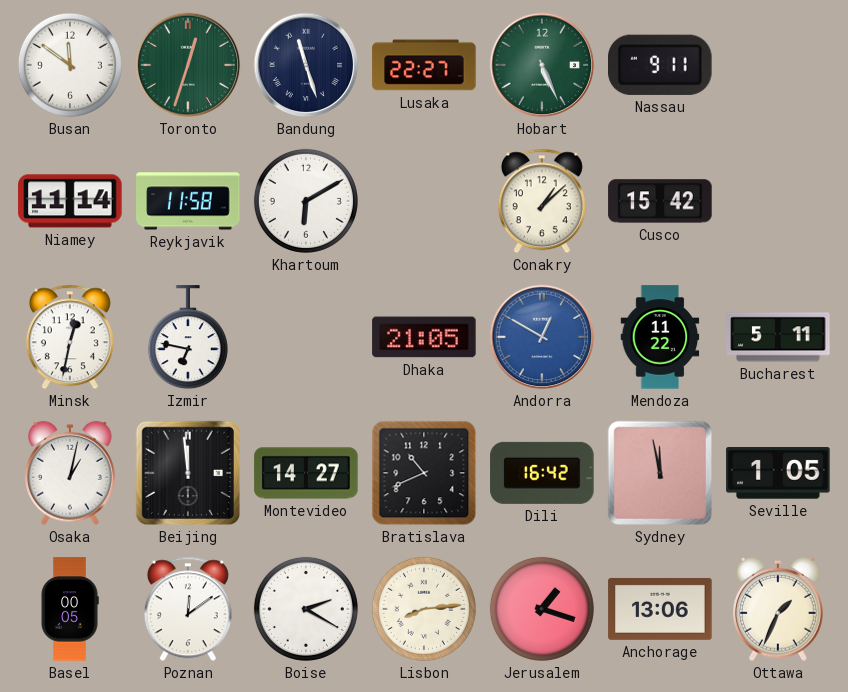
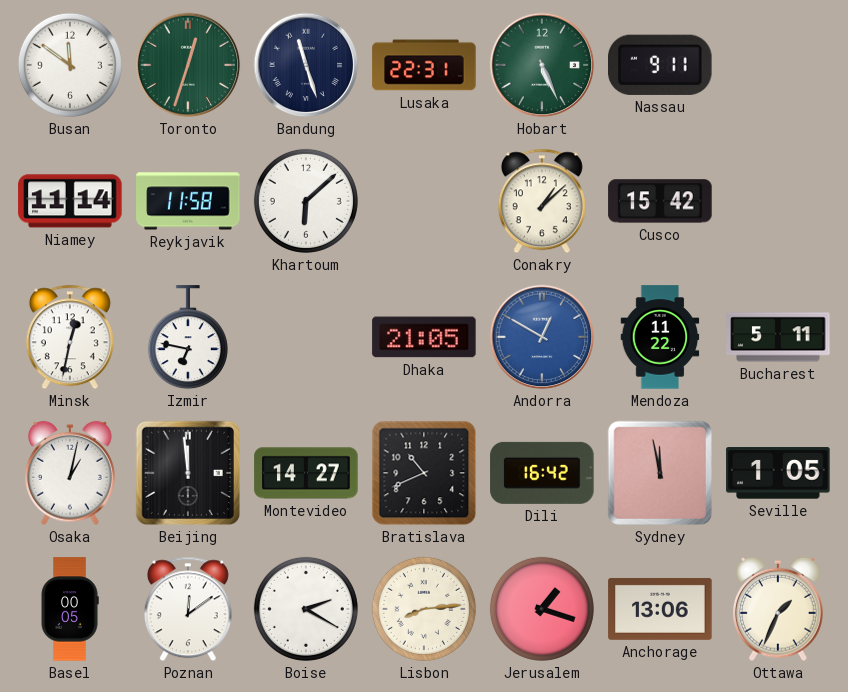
Lusaka: 22:27 -> 22:31
Khartoum: 6:10 -> 6:08
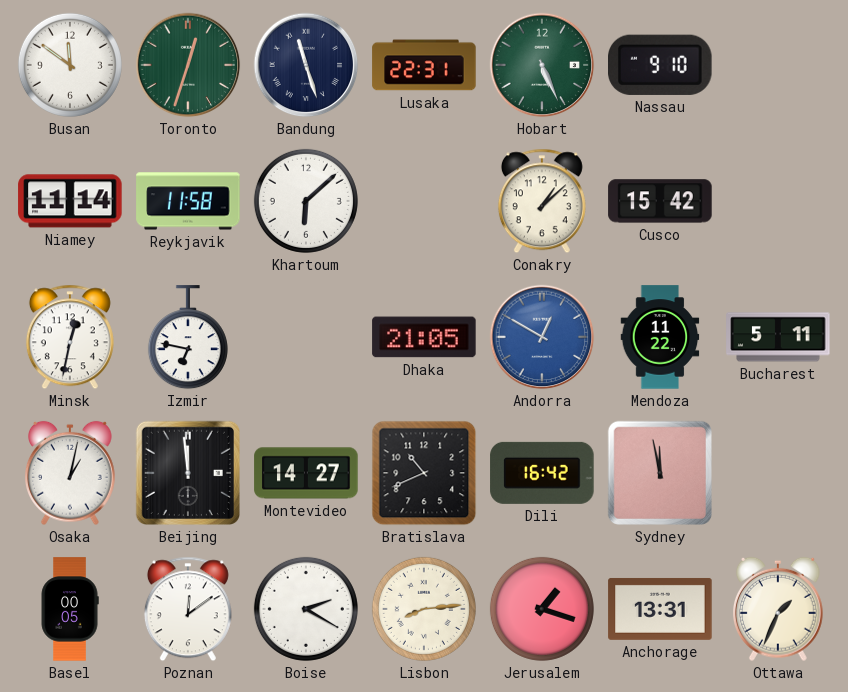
Nassau: 9:11 -> 9:10
Seville: 1:05 -> none
Anchorage: 13:06 -> 13:31
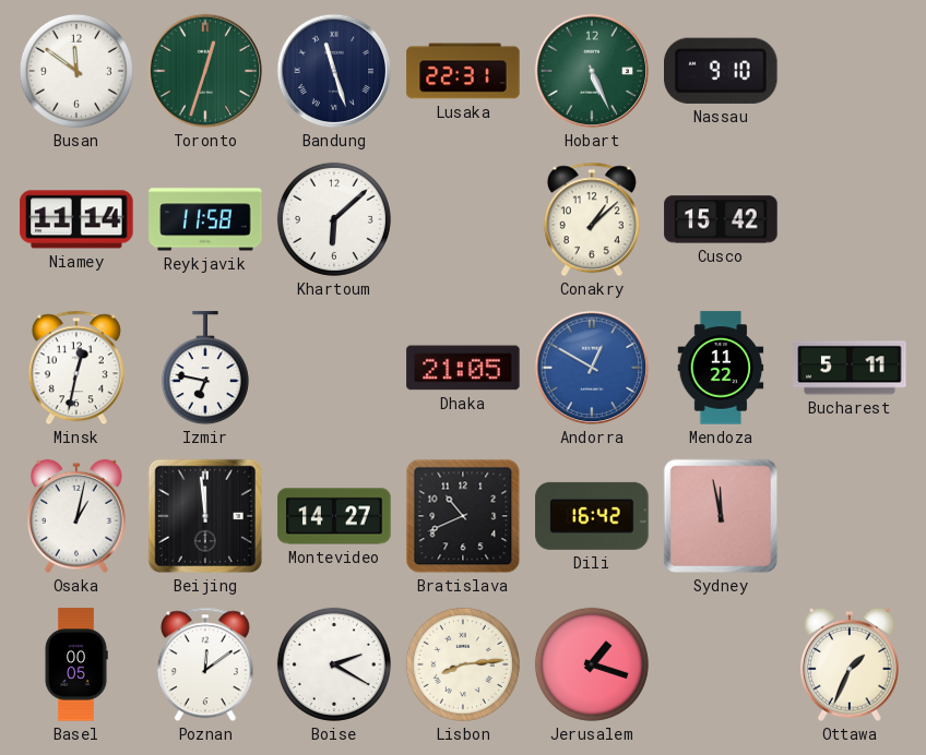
Anchorage: 13:31 -> none
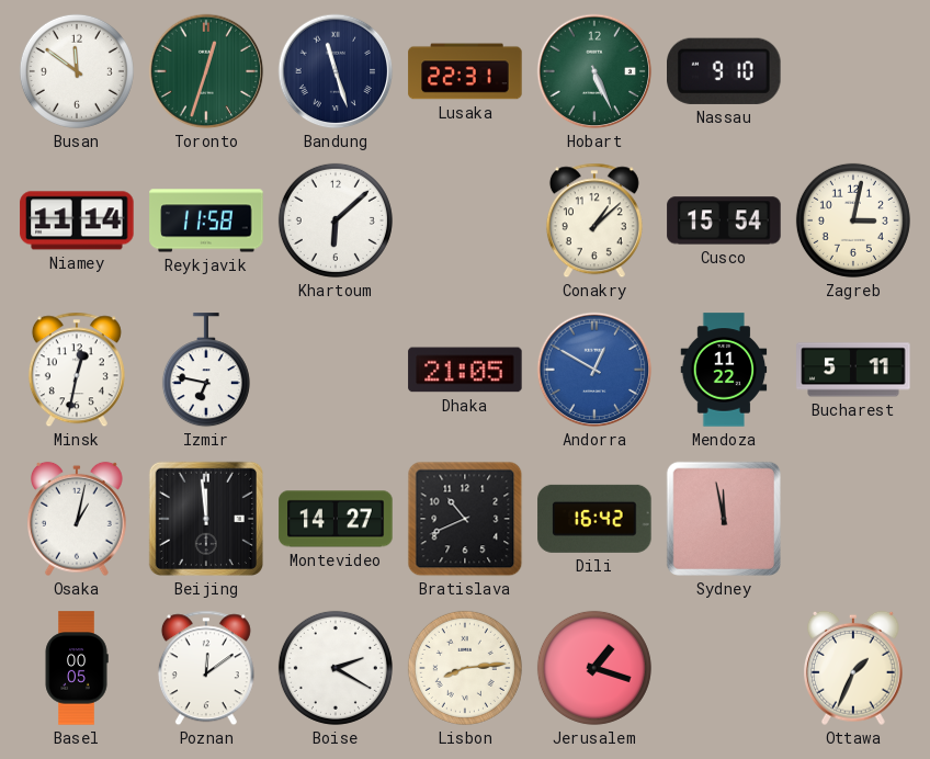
Cusco: 15:42 -> 15:54
Zagreb: none -> 3:02
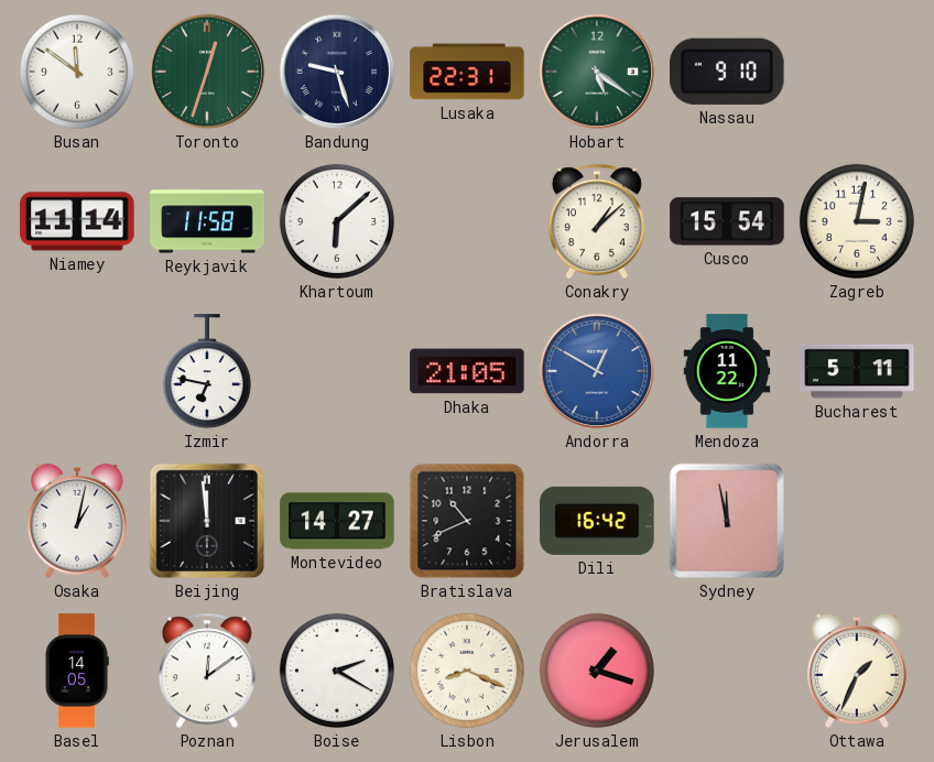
Bandung: 11:27 -> 9:27
Hobart: 5:26 -> 5:21
Minsk: 12:32 -> none
Basel: 00:05 -> 14:05
Lisbon: 8:14 -> 8:19
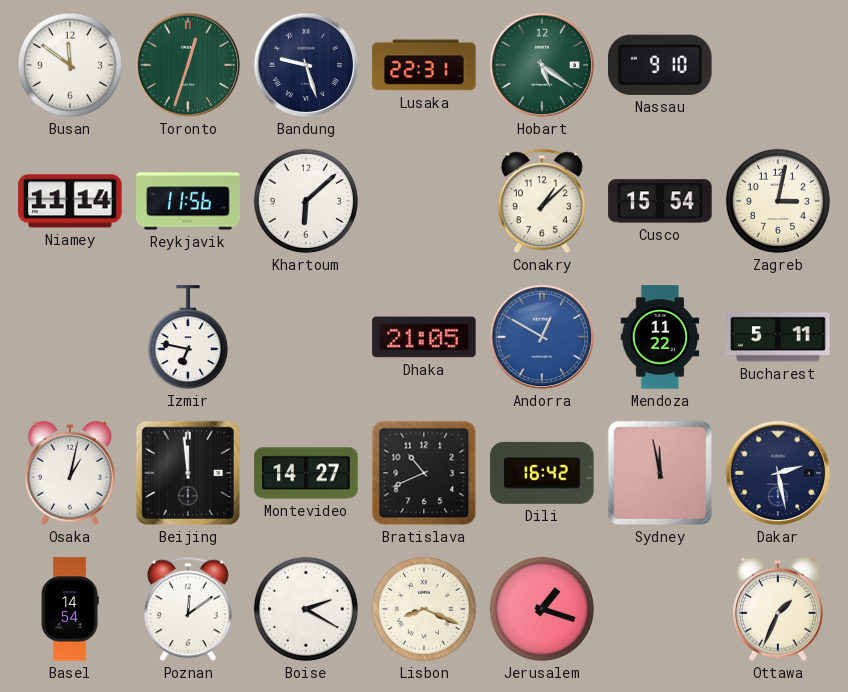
Reykjavik: 11:58 -> 11:56
Dakar: none -> 2:28
Basel: 14:05 -> 14:54
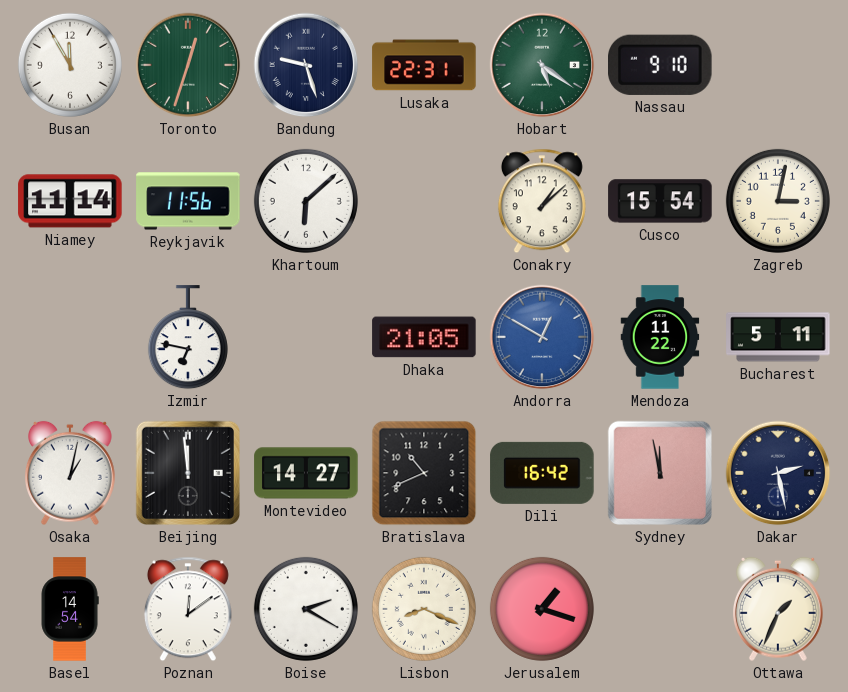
Busan: 11:51 -> 11:55
